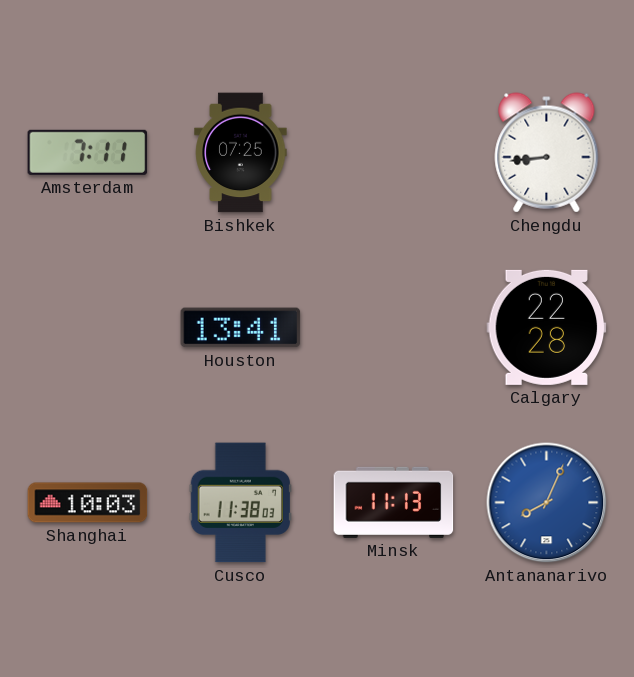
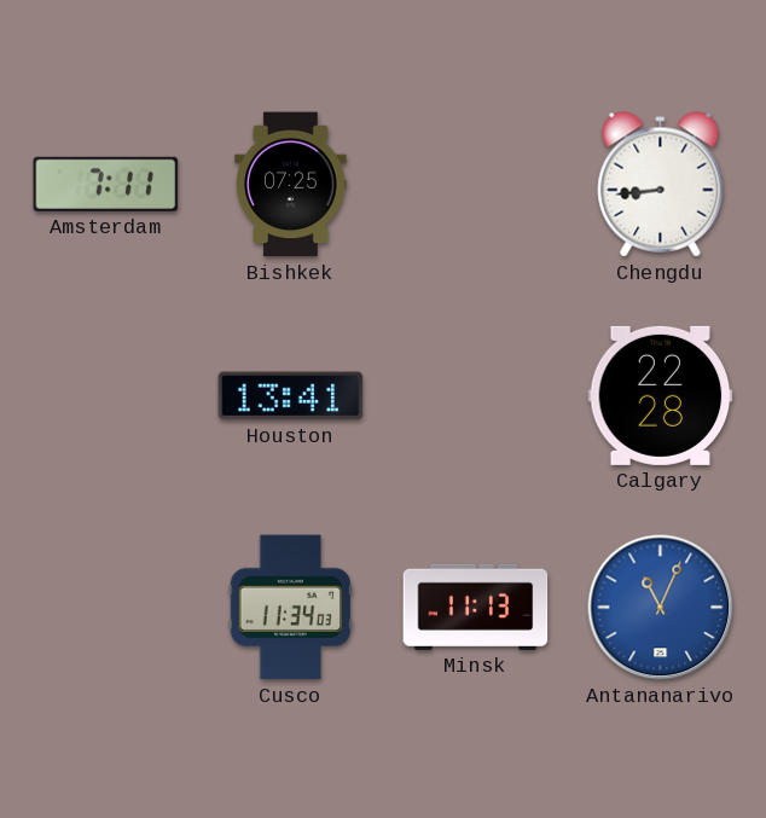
Shanghai: 10:03 -> none
Cusco: 11:38 -> 11:34
Antananarivo: 8:04 -> 11:04
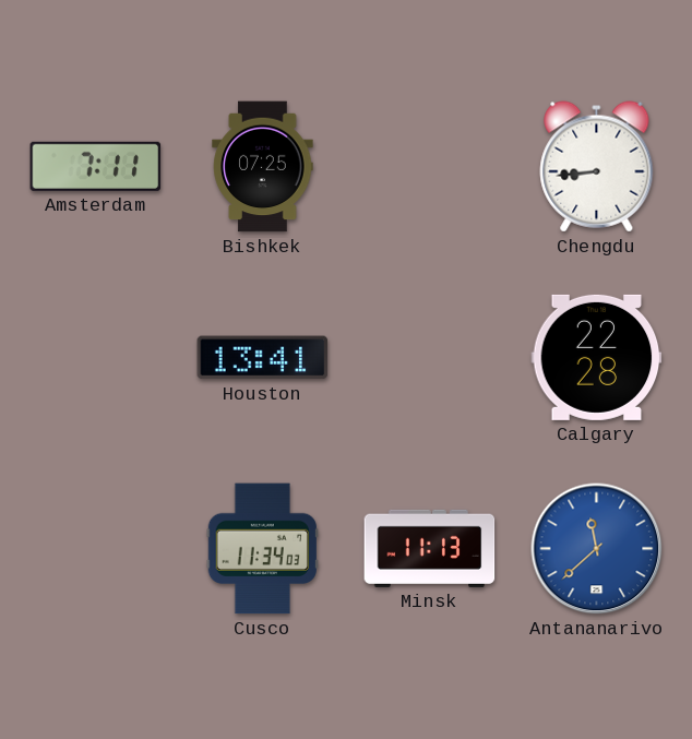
Antananarivo: 11:04 -> 11:38
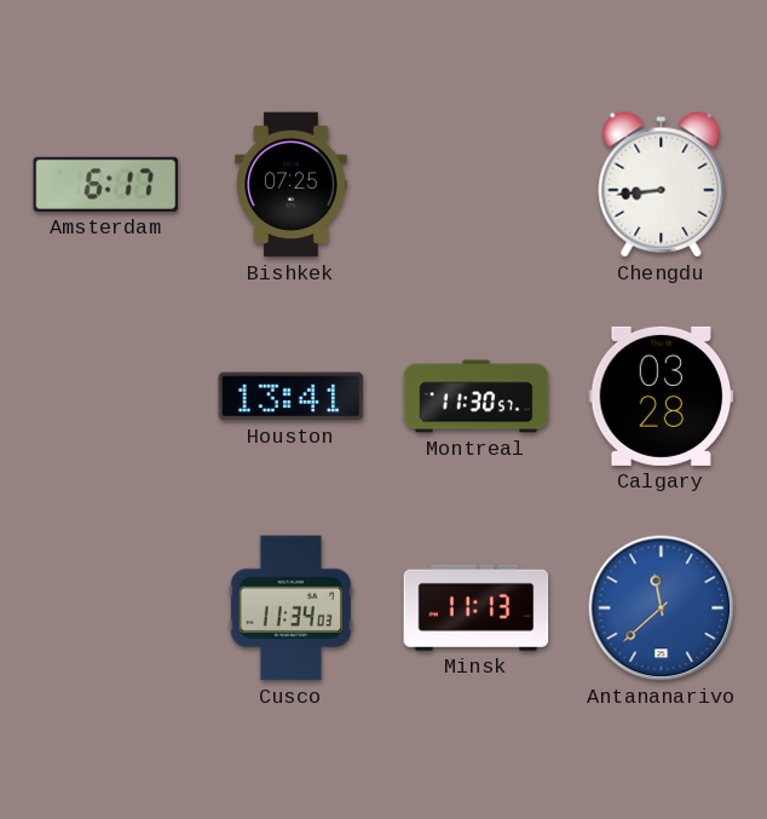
Amsterdam: 7:11 -> 6:17
Montreal: none -> 11:30
Calgary: 22:28 -> 03:28
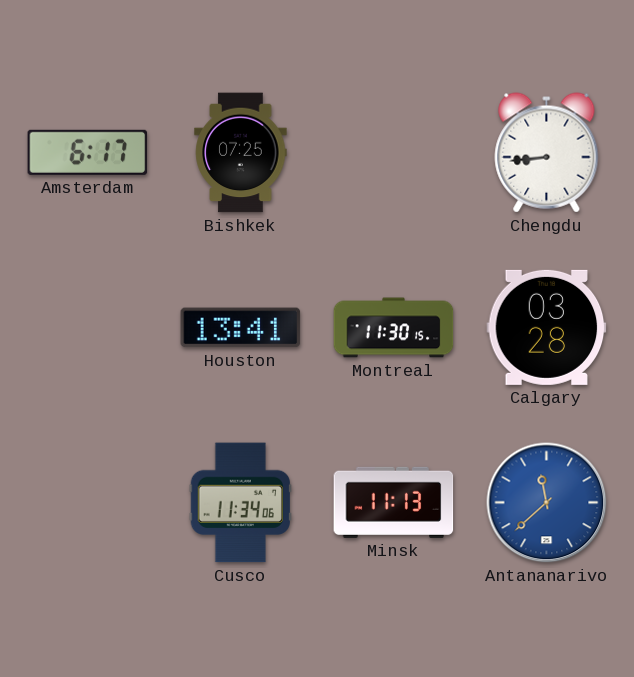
Montreal: 11:30:57 -> 11:30:15
Cusco: 11:34:03 -> 11:34:06
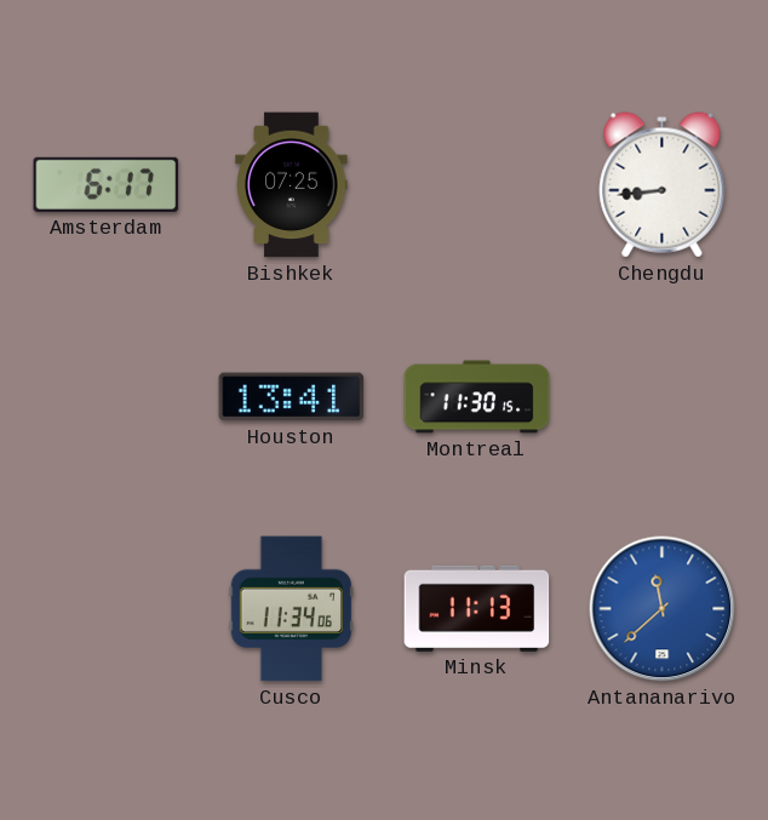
Calgary: 03:28 -> none
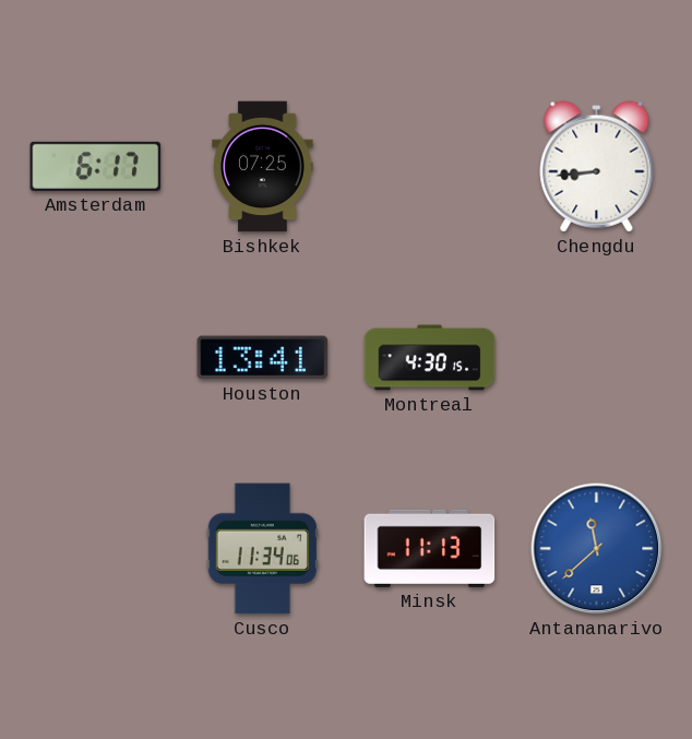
Montreal: 11:30 -> 4:30
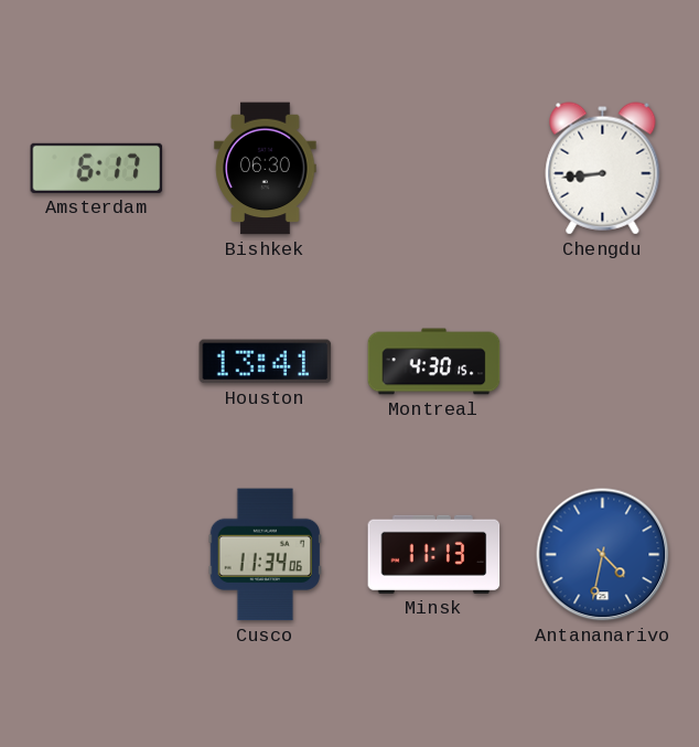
Bishkek: 07:25 -> 06:30
Antananarivo: 11:38 -> 4:32
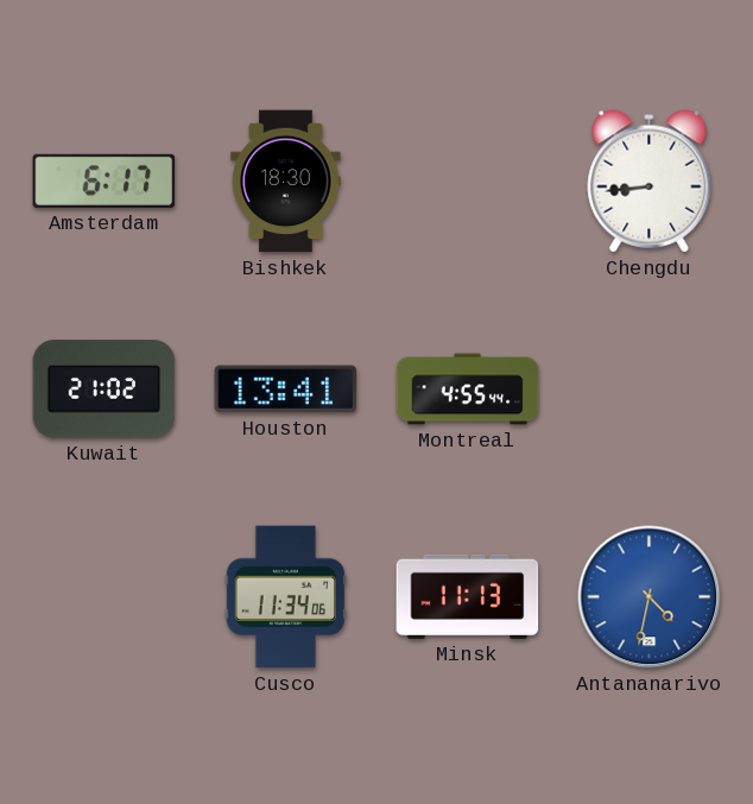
Bishkek: 06:30 -> 18:30
Kuwait: none -> 21:02
Montreal: 4:30 -> 4:55
